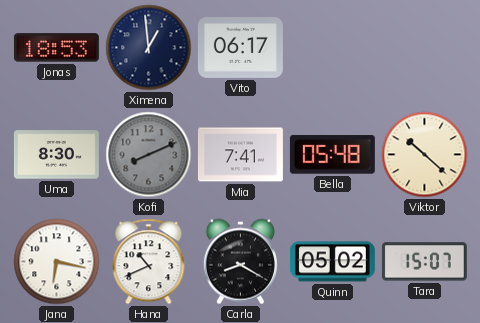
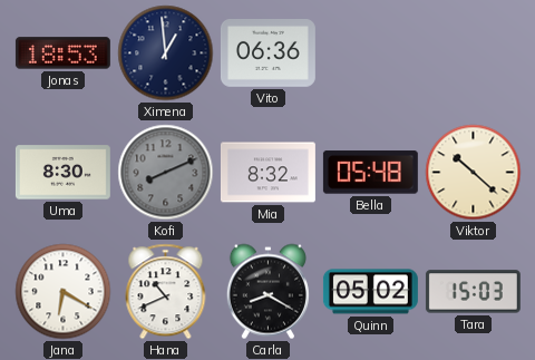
Vito: 06:17 -> 06:36
Mia: 7:41 -> 8:32
Jana: 6:17 -> 6:20
Tara: 15:07 -> 15:03
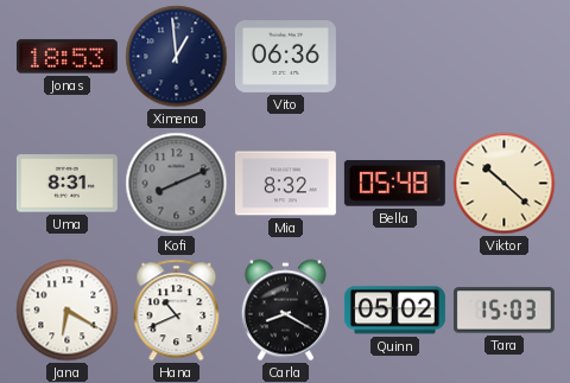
Uma: 8:30 -> 8:31
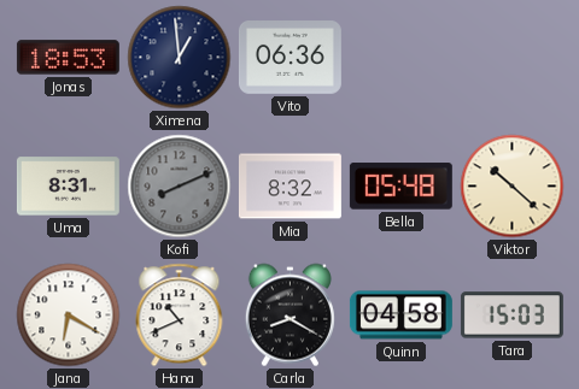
Quinn: 05:02 -> 04:58
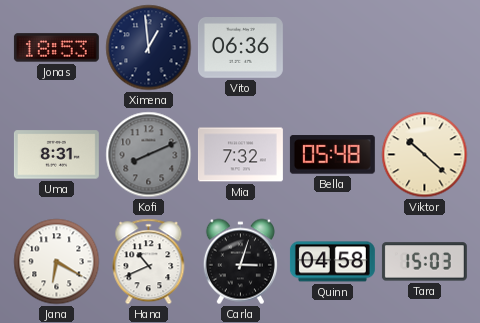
Mia: 8:32 -> 7:32
Carla: 8:20 -> 3:03
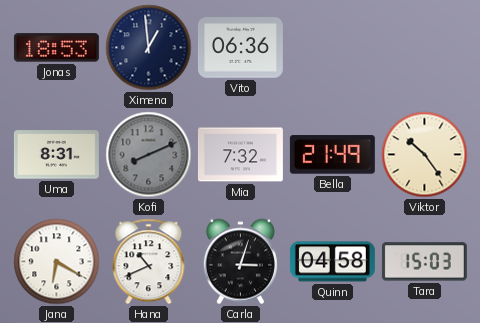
Bella: 05:48 -> 21:49
Viktor: 10:22 -> 10:24
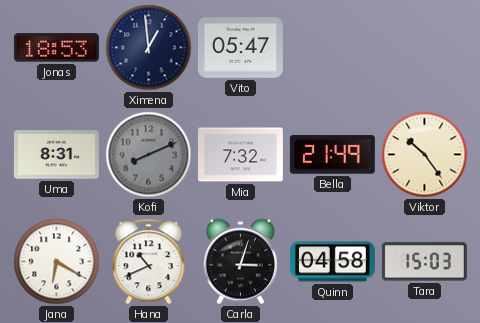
Vito: 06:36 -> 05:47
